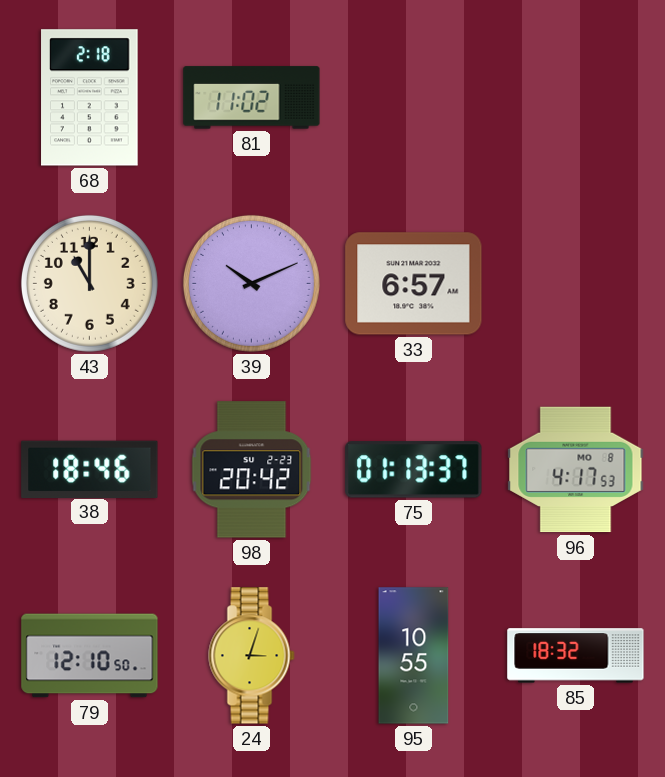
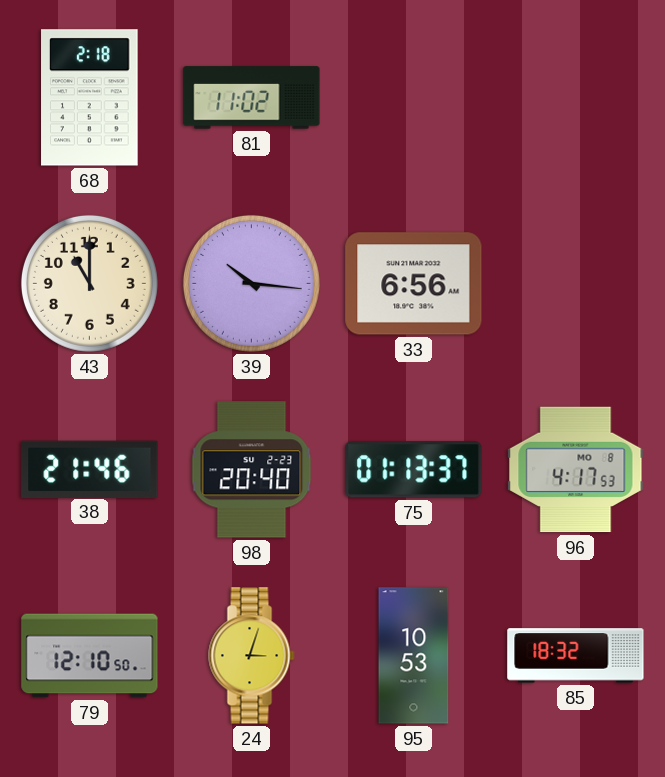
39: 10:11 -> 10:16
33: 6:57 -> 6:56
38: 18:46 -> 21:46
98: 20:42 -> 20:40
95: 10:55 -> 10:53
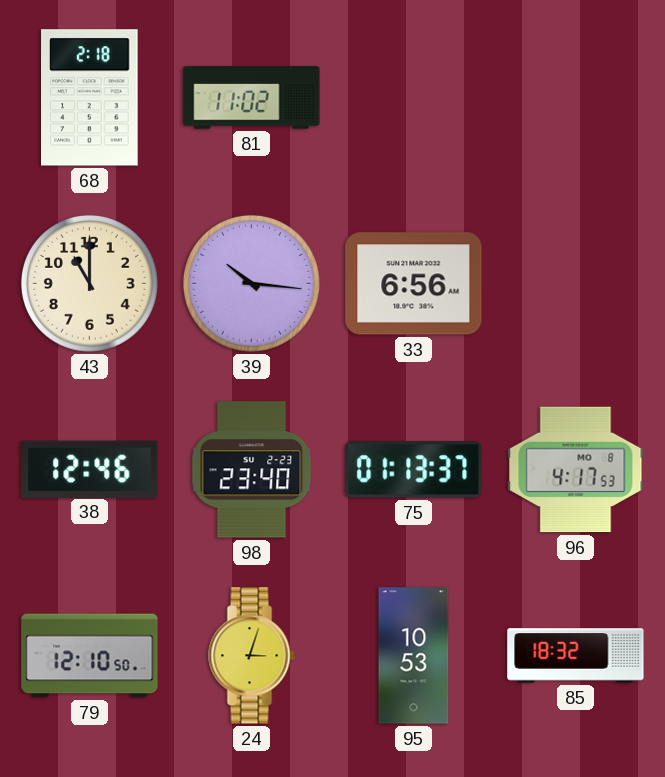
38: 21:46 -> 12:46
98: 20:40 -> 23:40
